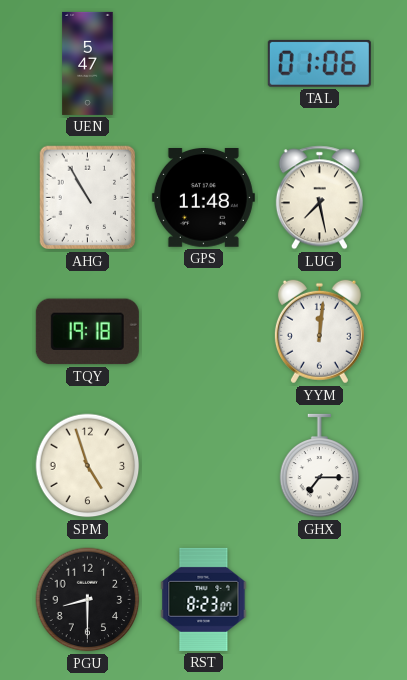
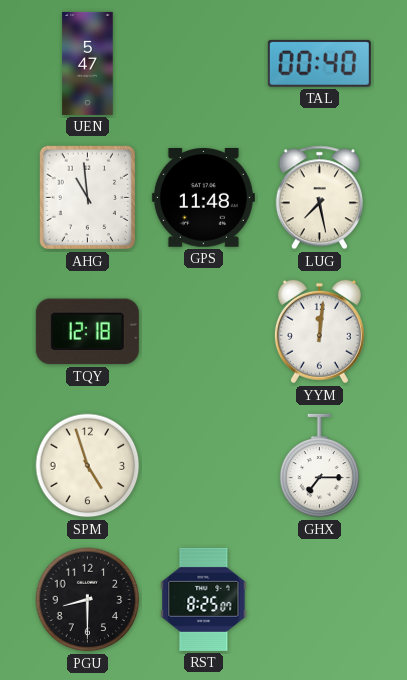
TAL: 01:06 -> 00:40
AHG: 10:55 -> 10:59
TQY: 19:18 -> 12:18
RST: 8:23 -> 8:25
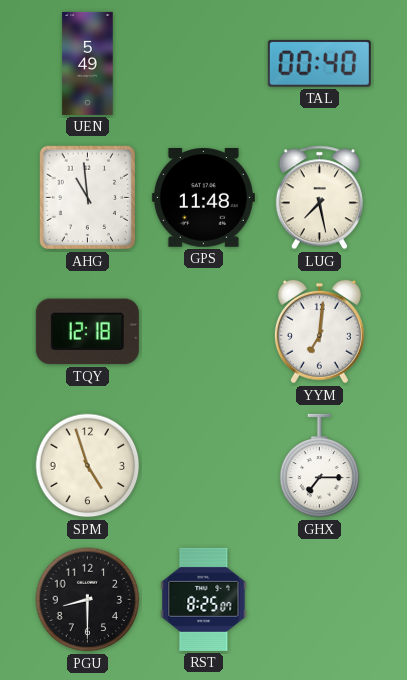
UEN: 5:47 -> 5:49
YYM: 12:01 -> 7:01
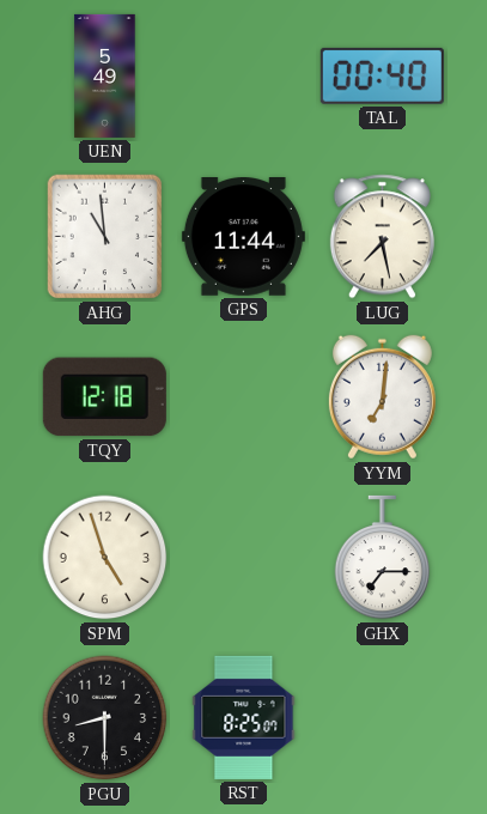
GPS: 11:48 -> 11:44
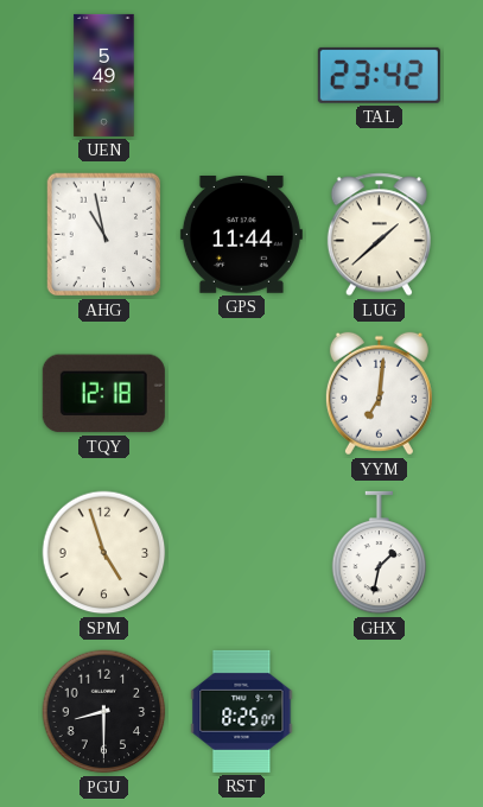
TAL: 00:40 -> 23:42
AHG: 10:59 -> 10:58
LUG: 7:28 -> 1:38
GHX: 7:15 -> 1:32
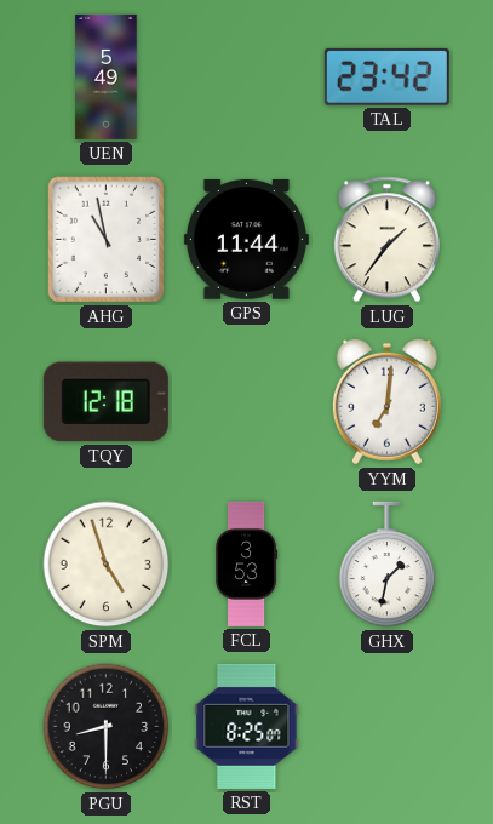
LUG: 1:38 -> 1:36
FCL: none -> 3:53
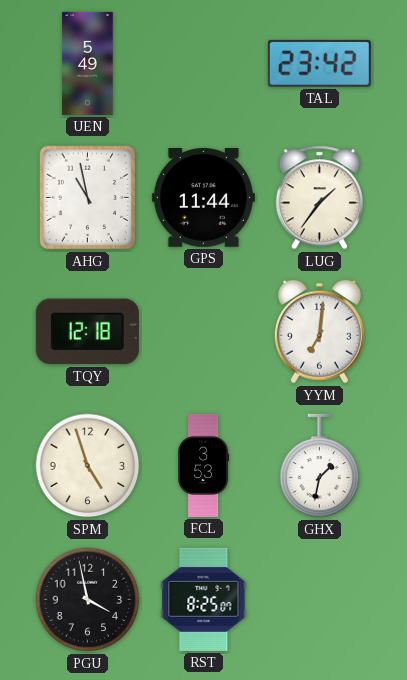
PGU: 8:30 -> 3:58
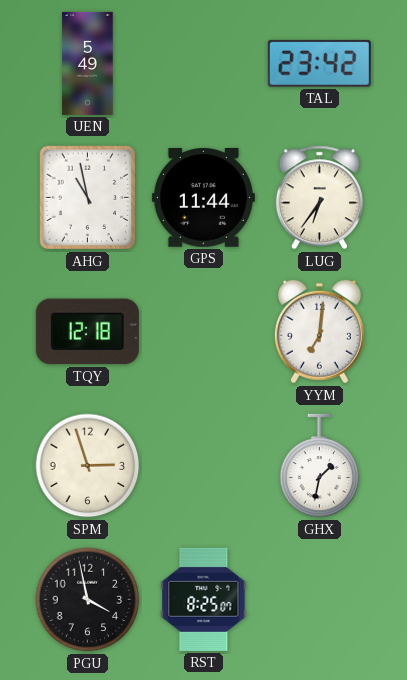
LUG: 1:36 -> 6:36
SPM: 4:57 -> 2:57
FCL: 3:53 -> none
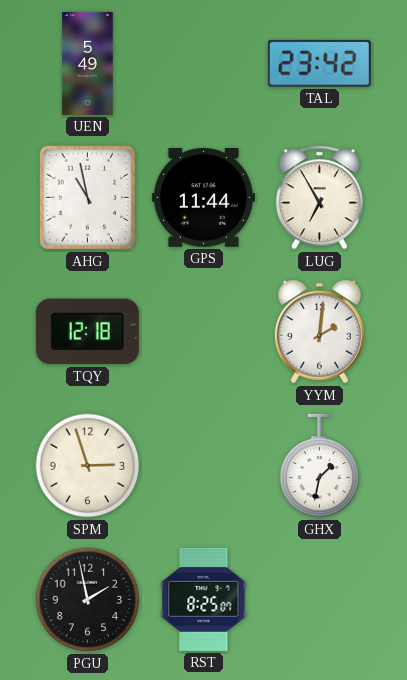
LUG: 6:36 -> 6:55
YYM: 7:01 -> 2:01
PGU: 3:58 -> 1:58
